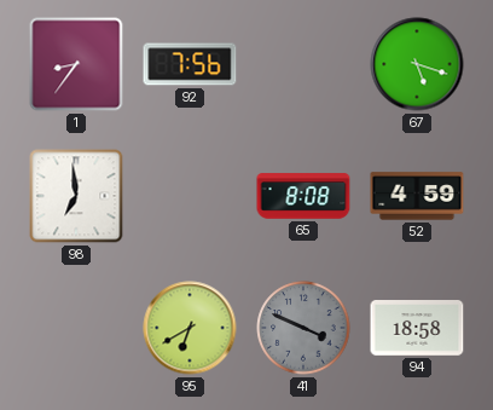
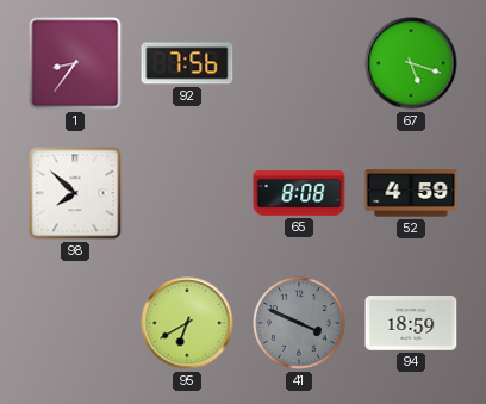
98: 6:59 -> 7:52
94: 18:58 -> 18:59
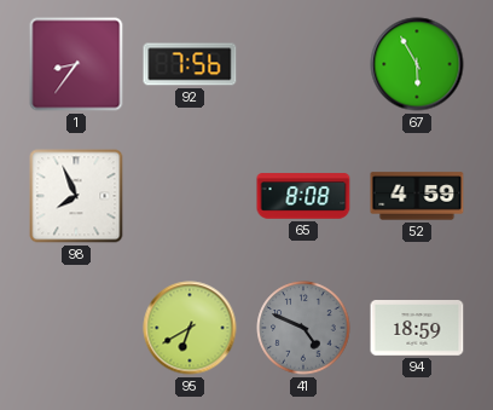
67: 5:18 -> 5:55
98: 7:52 -> 7:56
41: 3:49 -> 4:49
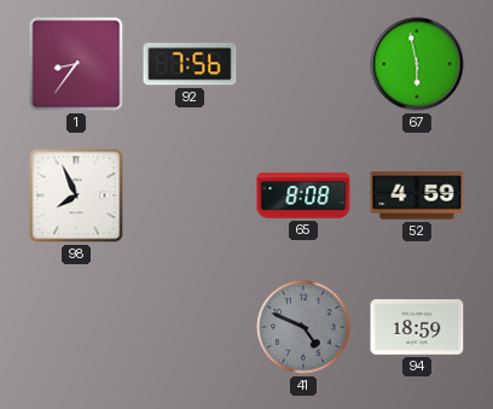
67: 5:55 -> 5:58
95: 6:40 -> none
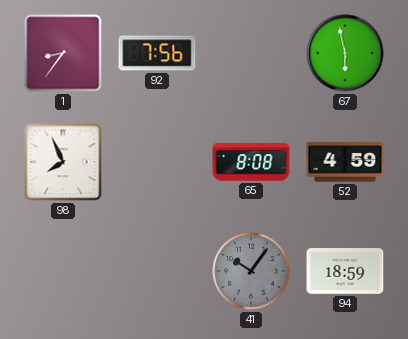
41: 4:49 -> 10:06
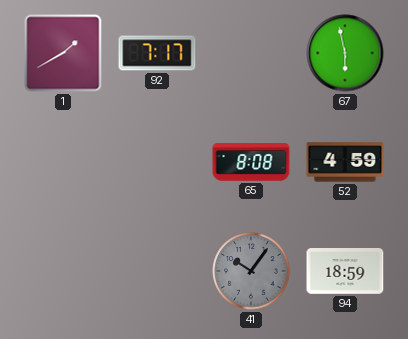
1: 8:36 -> 1:40
92: 7:56 -> 7:17
98: 7:56 -> none
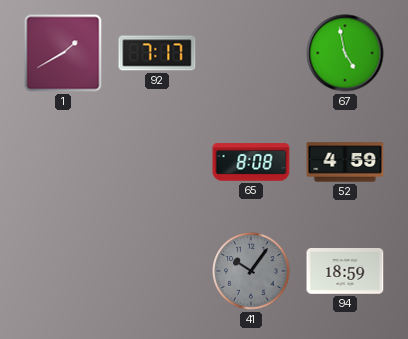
67: 5:58 -> 4:58
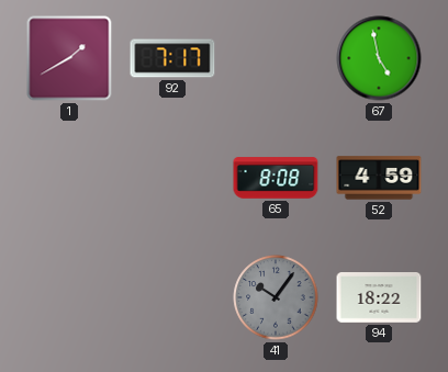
94: 18:59 -> 18:22
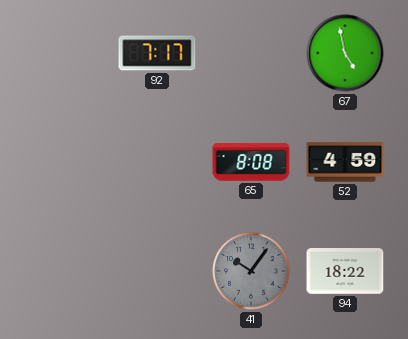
1: 1:40 -> none
